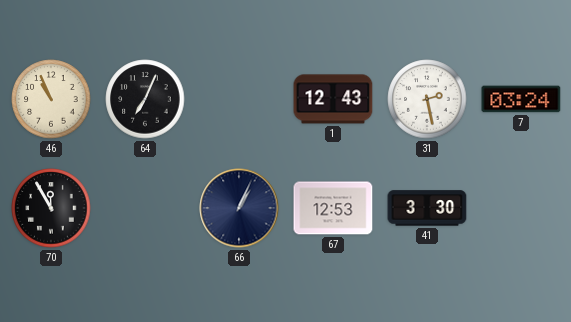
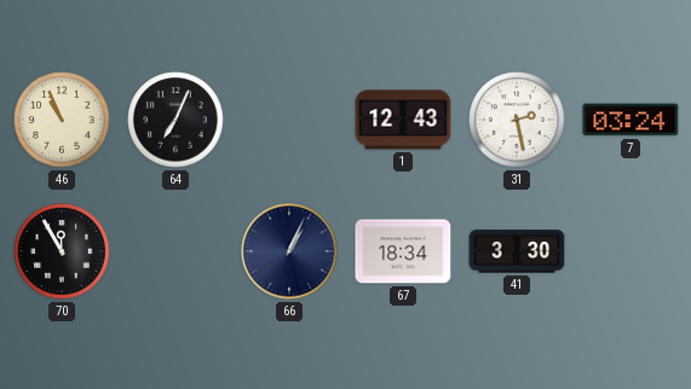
67: 12:53 -> 18:34
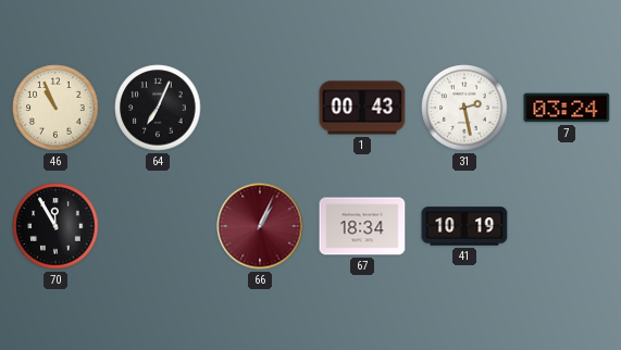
1: 12:43 -> 00:43
66 dial: navy -> burgundy
41: 3:30 -> 10:19
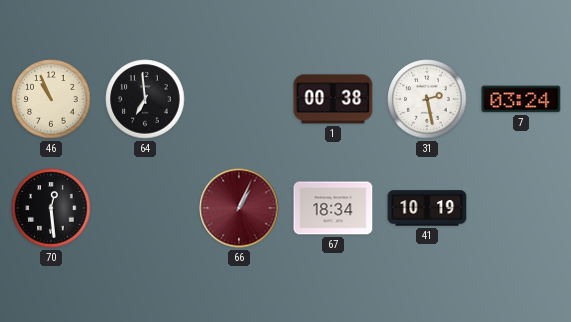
64: 7:04 -> 6:59
1: 00:43 -> 00:38
70: 11:55 -> 12:29
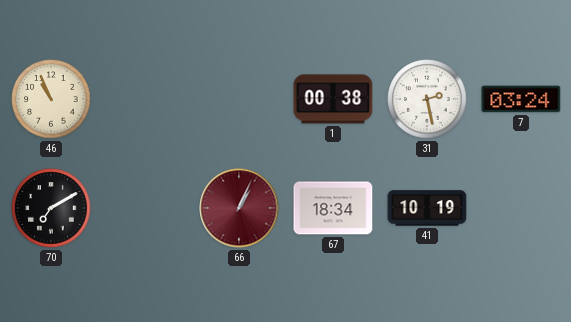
64: 6:59 -> none
70: 12:29 -> 7:10
